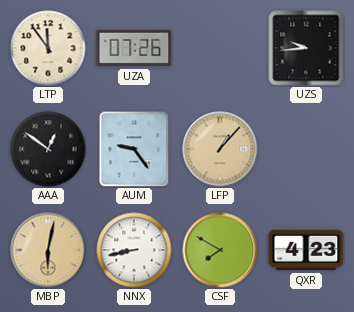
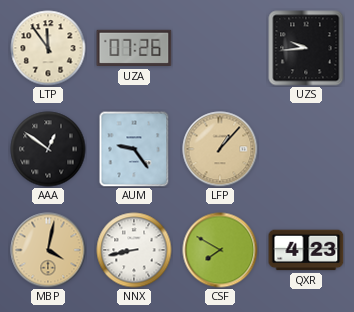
MBP: 6:02 -> 4:02
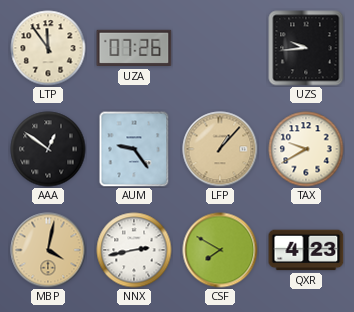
TAX: none -> 9:40
NNX: 8:43 -> 2:43
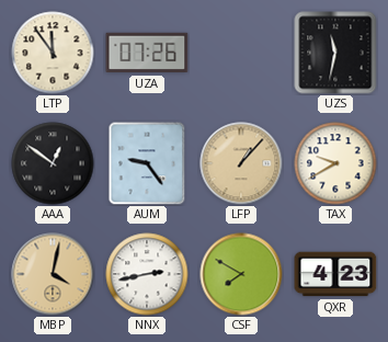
UZS: 9:44 -> 11:32
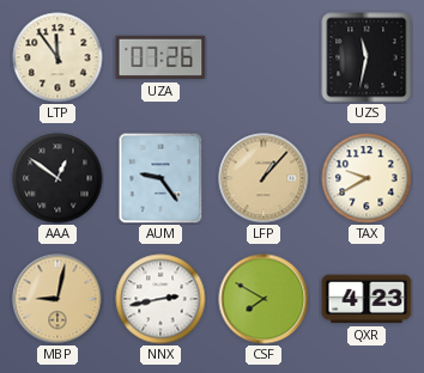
MBP: 4:02 -> 9:02
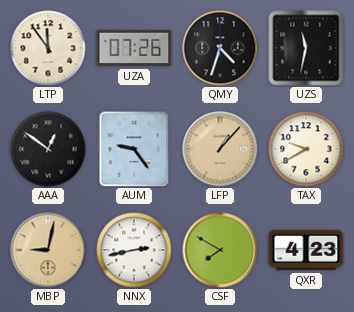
QMY: none -> 4:33
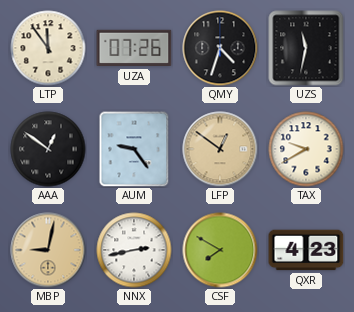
LFP: 1:07 -> 12:51
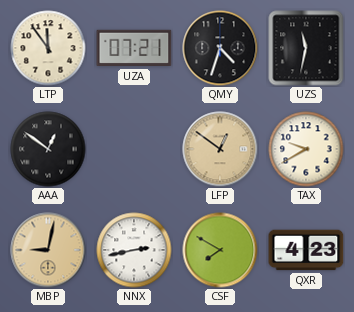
UZA: 07:26 -> 07:21
AUM: 9:24 -> none
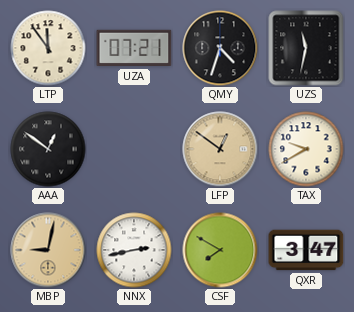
QXR: 4:23 -> 3:47
